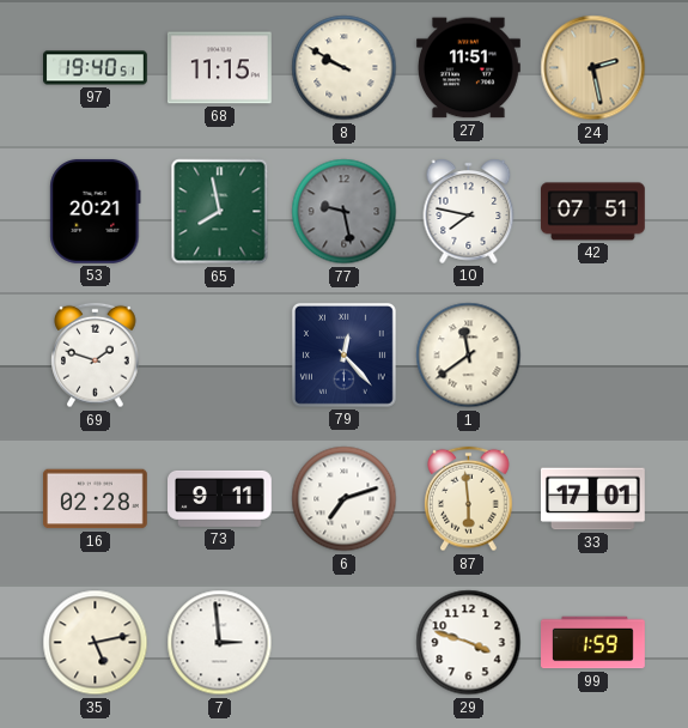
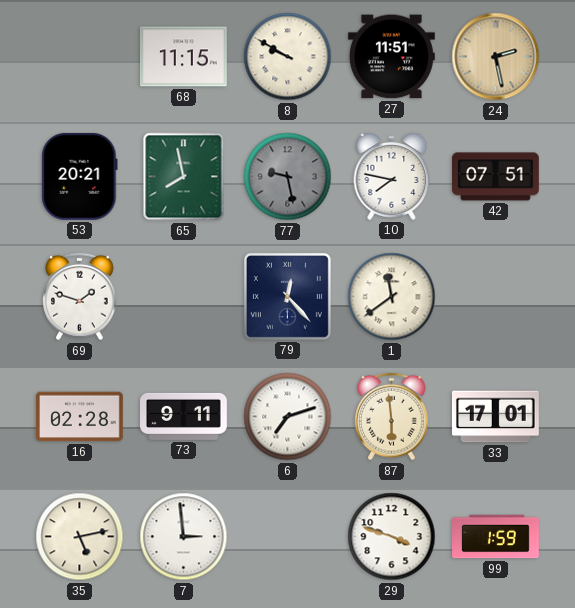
97: 19:40 -> none
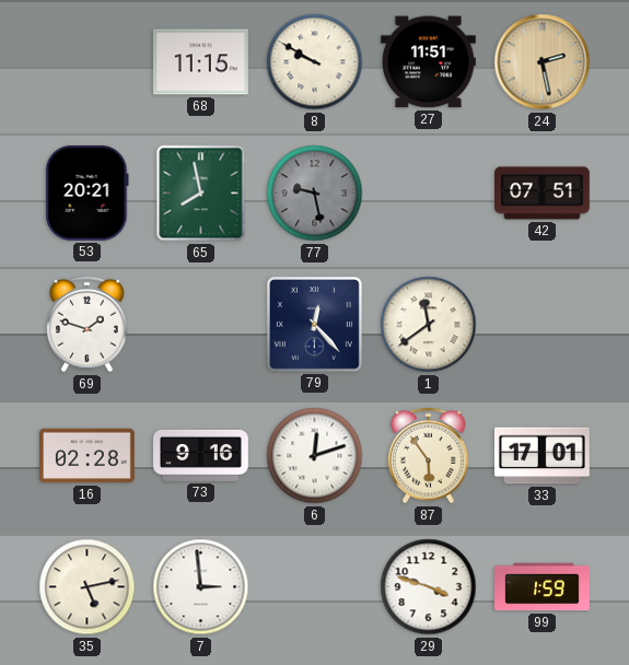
10: 7:47 -> none
73: 9:11 -> 9:16
6: 7:12 -> 12:12
87: 5:59 -> 5:54
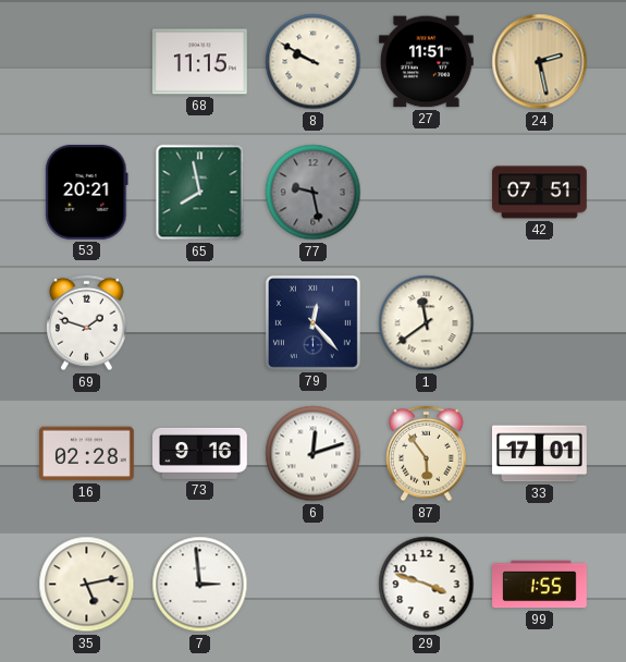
99: 1:59 -> 1:55
